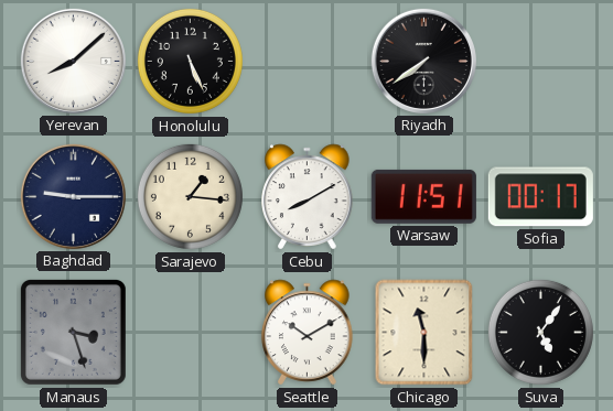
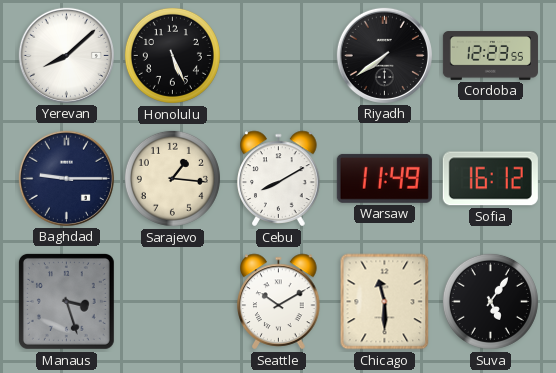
Cordoba: none -> 12:23
Warsaw: 11:51 -> 11:49
Sofia: 00:17 -> 16:12
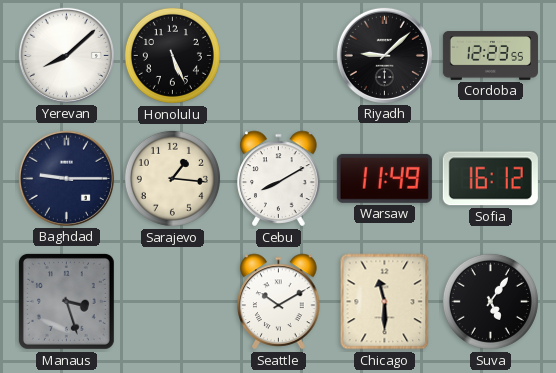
Riyadh: 7:39 -> 9:08
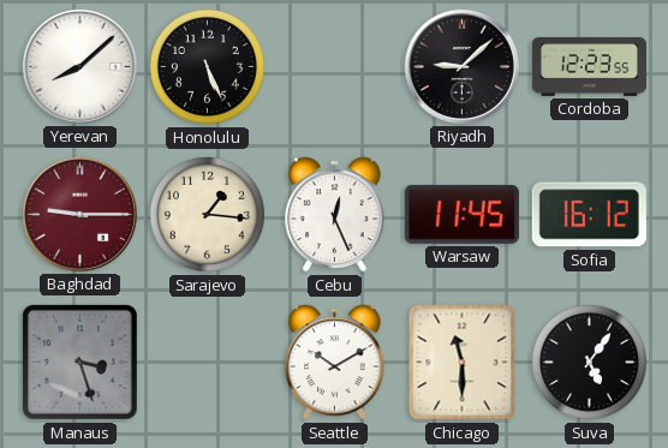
Baghdad dial: navy -> burgundy
Cebu: 8:10 -> 12:26
Warsaw: 11:49 -> 11:45
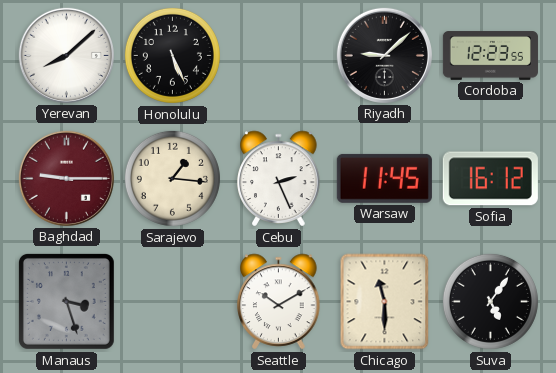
Cebu: 12:26 -> 2:26
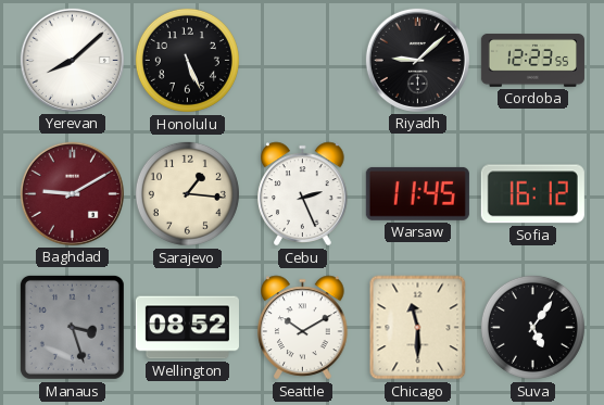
Baghdad: 9:15 -> 9:10
Wellington: none -> 08:52
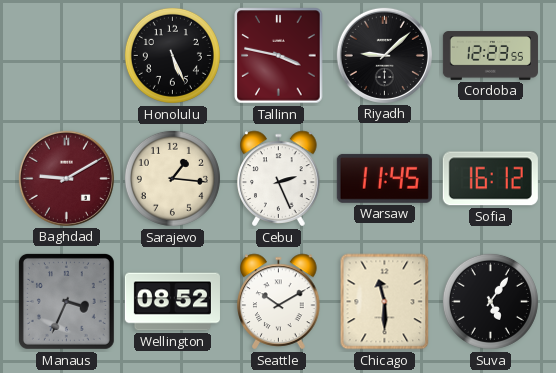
Yerevan: 8:08 -> none
Tallinn: none -> 3:47
Manaus: 3:27 -> 3:34
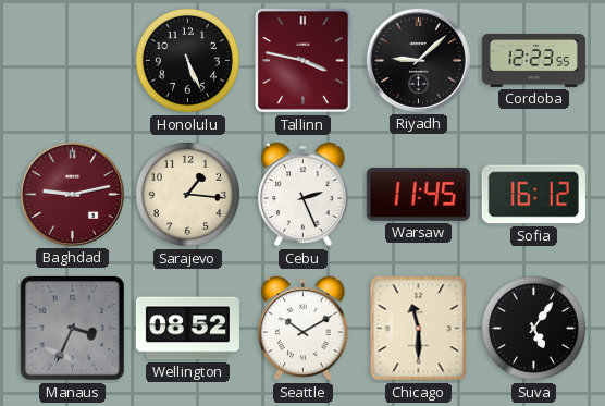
Baghdad: 9:10 -> 9:13
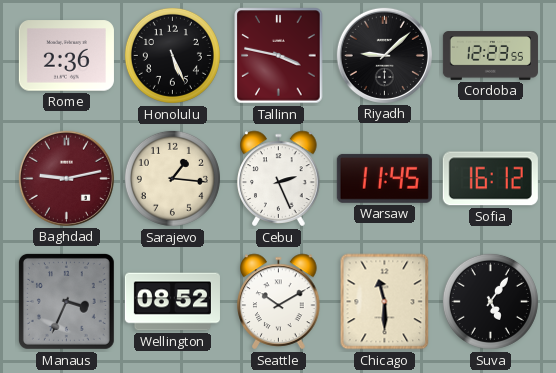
Rome: none -> 2:36
